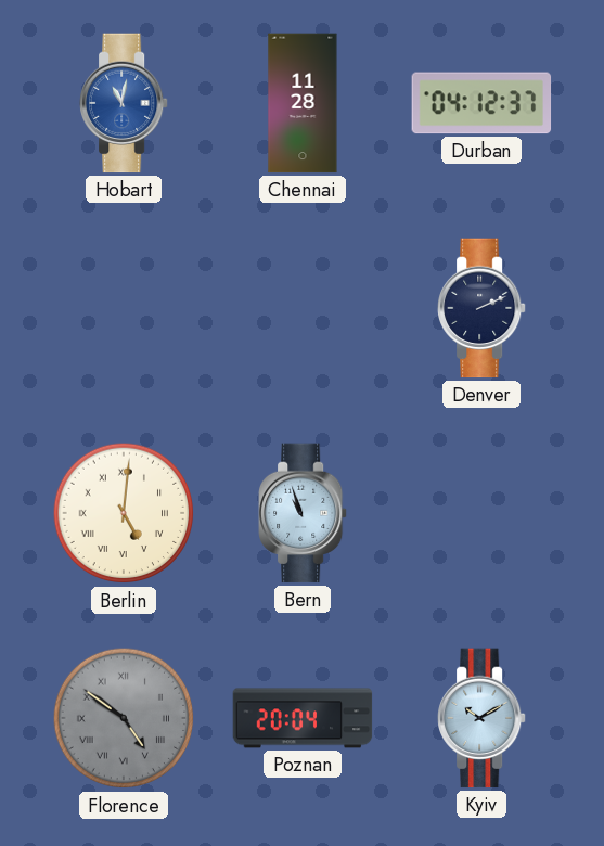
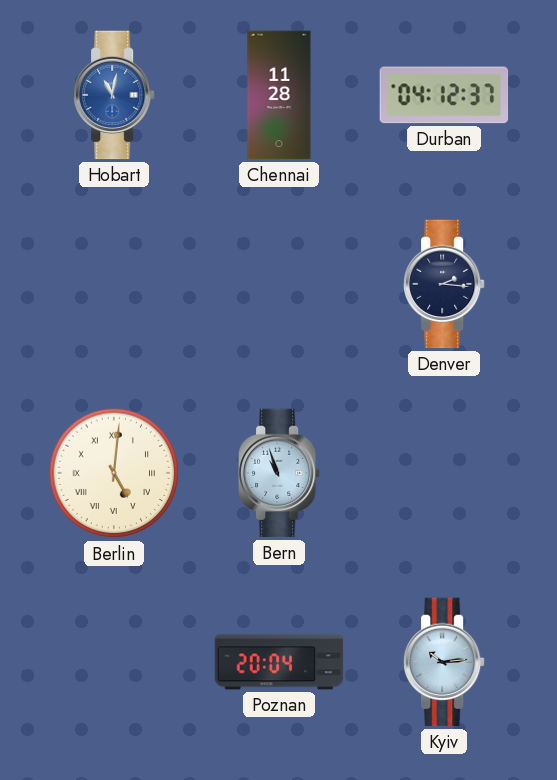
Denver: 2:11 -> 2:16
Florence: 4:51 -> none
Kyiv: 10:10 -> 10:14
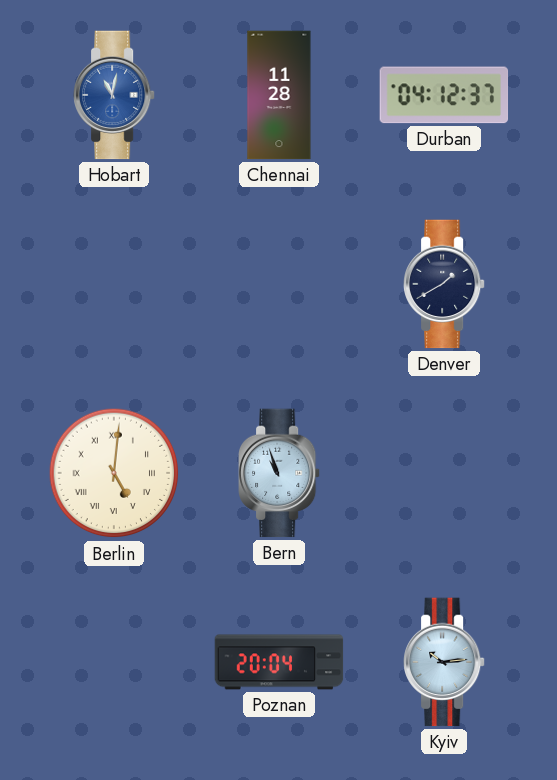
Denver: 2:16 -> 1:40
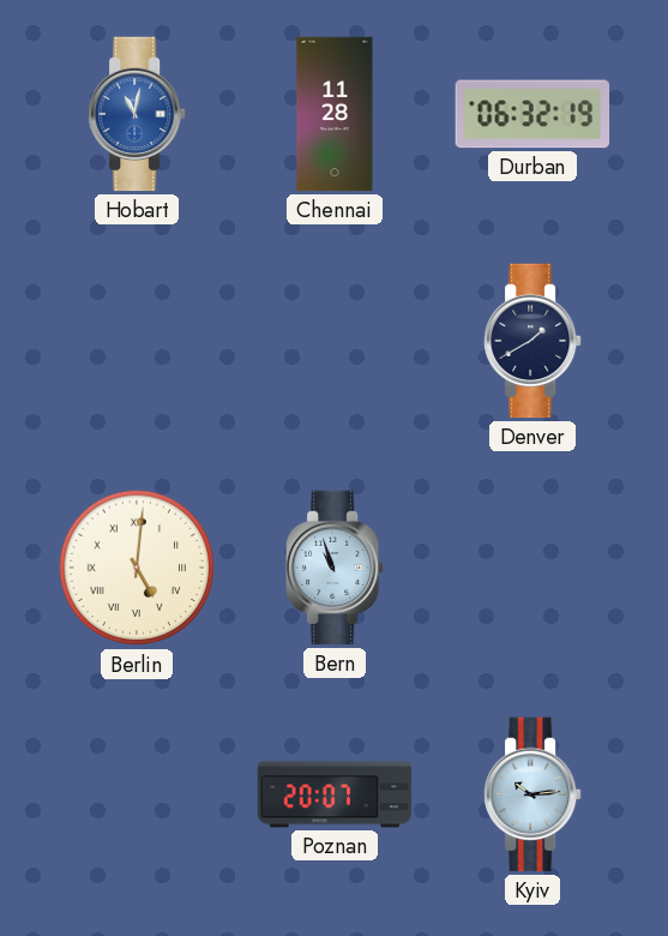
Durban: 04:12 -> 06:32
Poznan: 20:04 -> 20:07
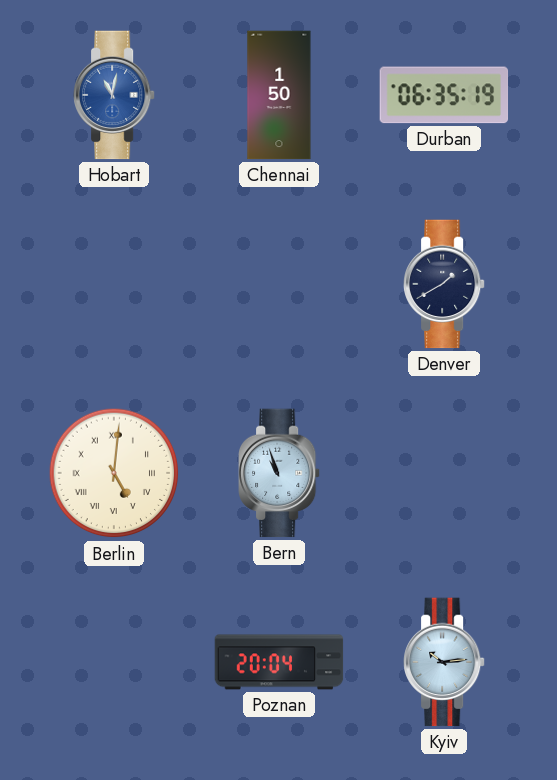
Chennai: 11:28 -> 1:50
Durban: 06:32 -> 06:35
Poznan: 20:07 -> 20:04
